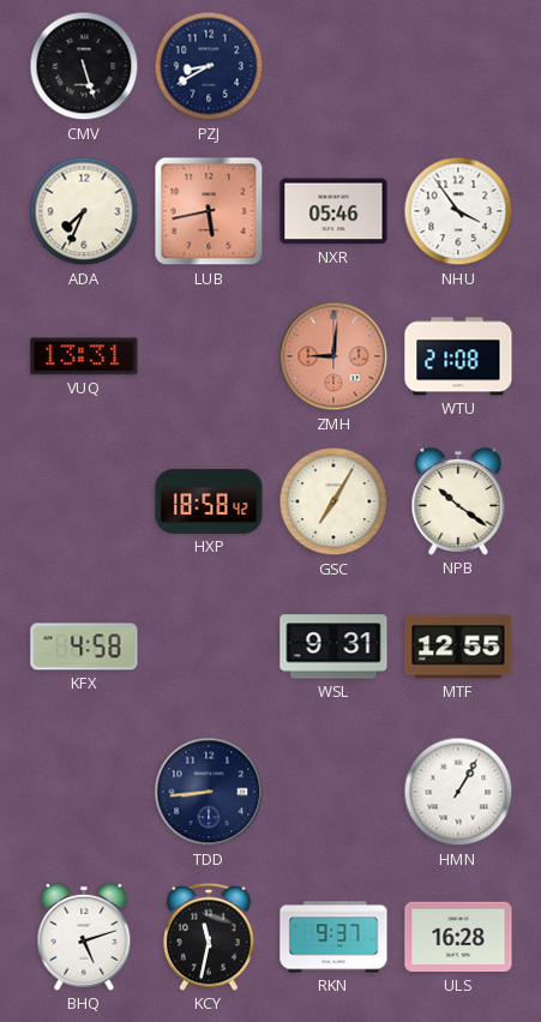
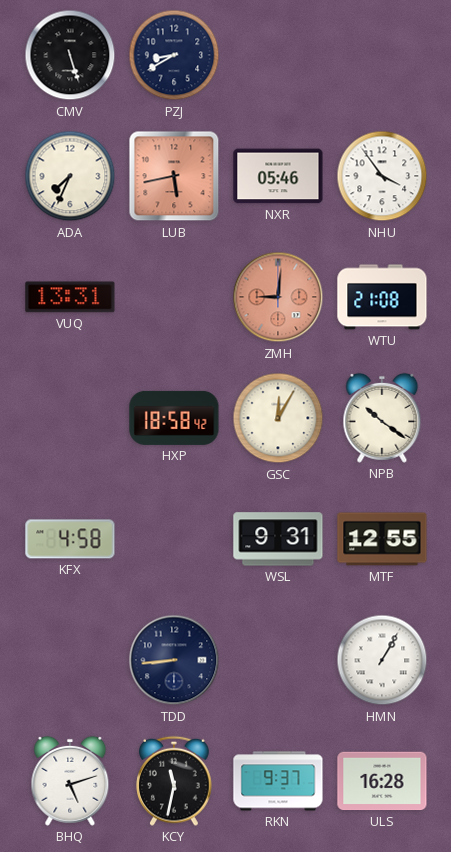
GSC: 7:05 -> 12:05
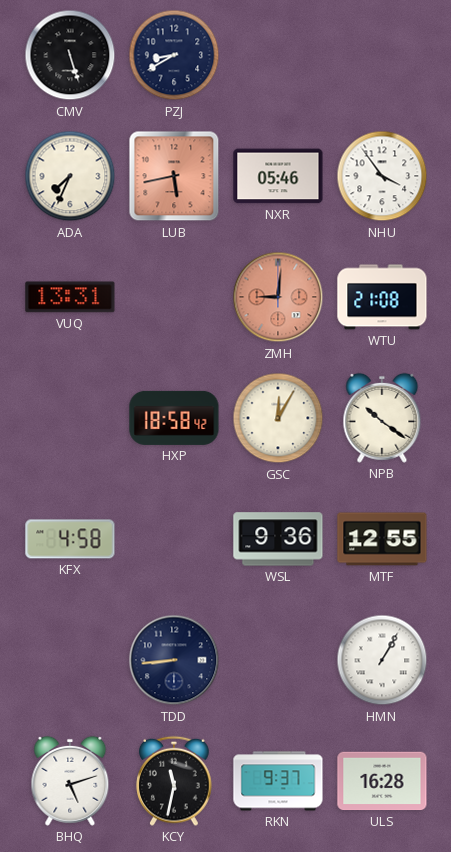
WSL: 9:31 -> 9:36
